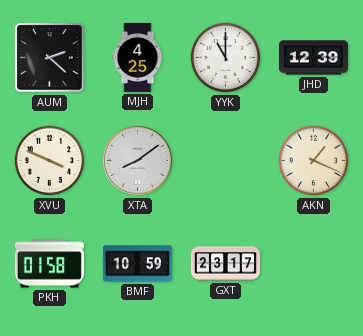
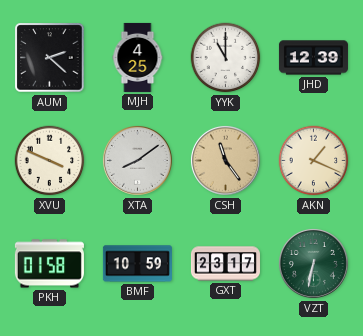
CSH: none -> 11:24
VZT: none -> 6:32
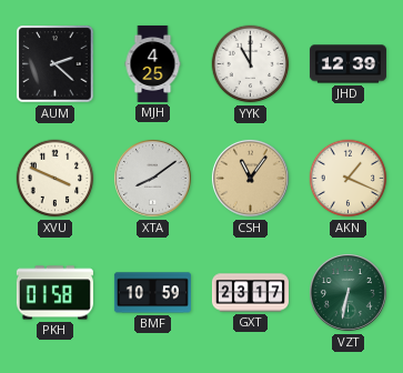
CSH: 11:24 -> 11:06
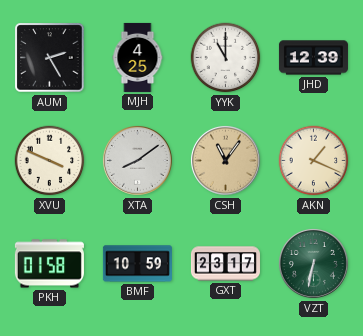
AUM: 2:22 -> 2:25
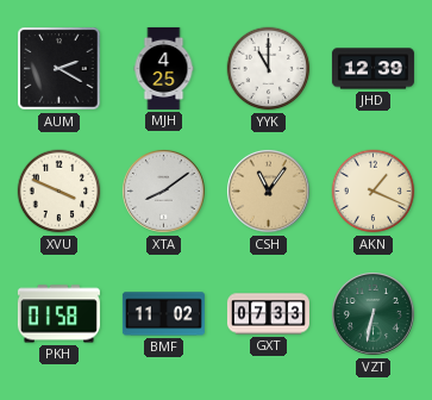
AUM: 2:25 -> 2:20
BMF: 10:59 -> 11:02
GXT: 23:17 -> 07:33
